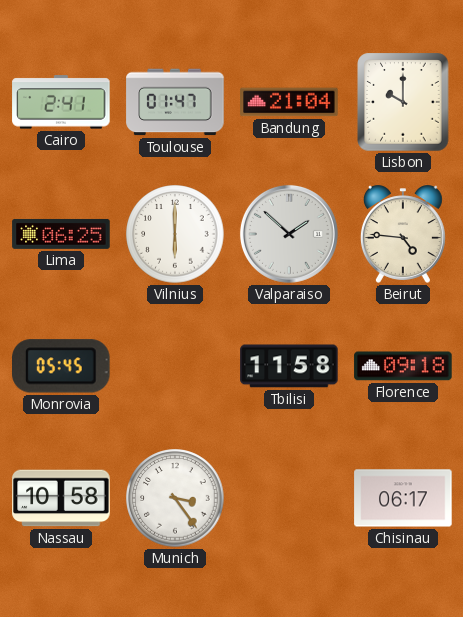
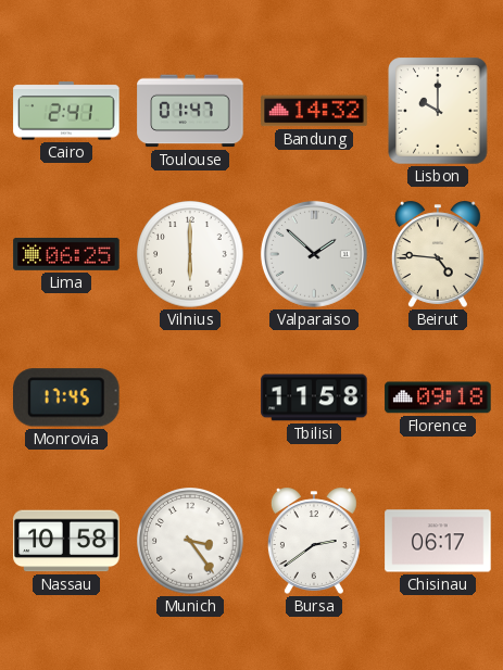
Bandung: 21:04 -> 14:32
Monrovia: 05:45 -> 17:45
Bursa: none -> 2:39
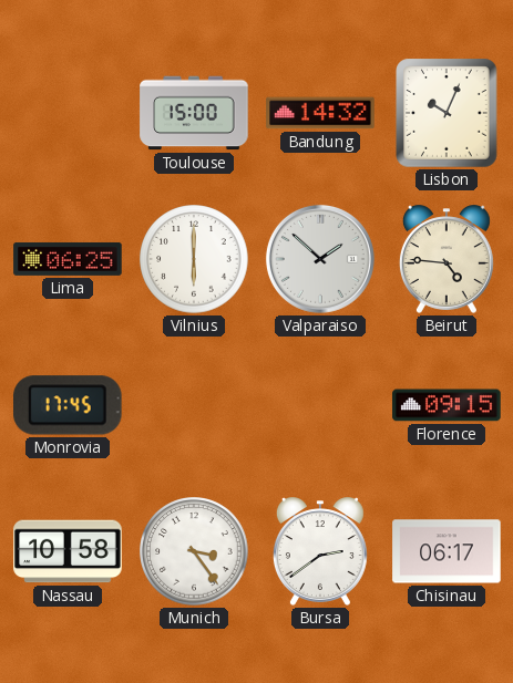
Cairo: 2:41 -> none
Toulouse: 01:47 -> 15:00
Lisbon: 10:00 -> 10:04
Tbilisi: 11:58 -> none
Florence: 09:18 -> 09:15
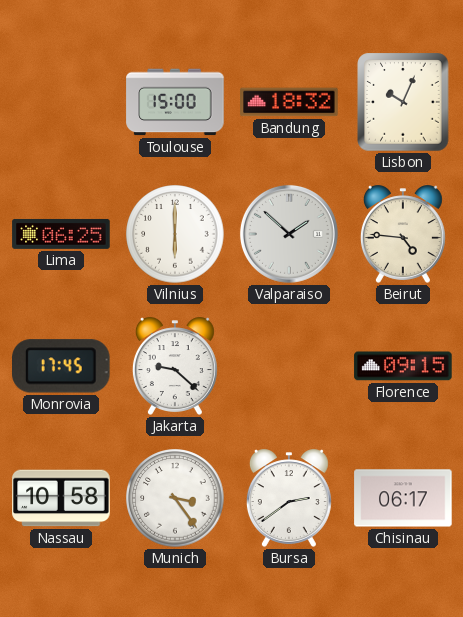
Bandung: 14:32 -> 18:32
Jakarta: none -> 9:22
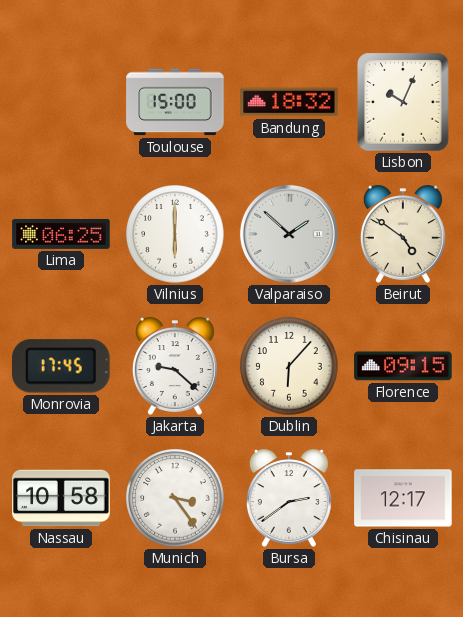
Beirut: 4:46 -> 4:51
Dublin: none -> 6:07
Chisinau: 06:17 -> 12:17
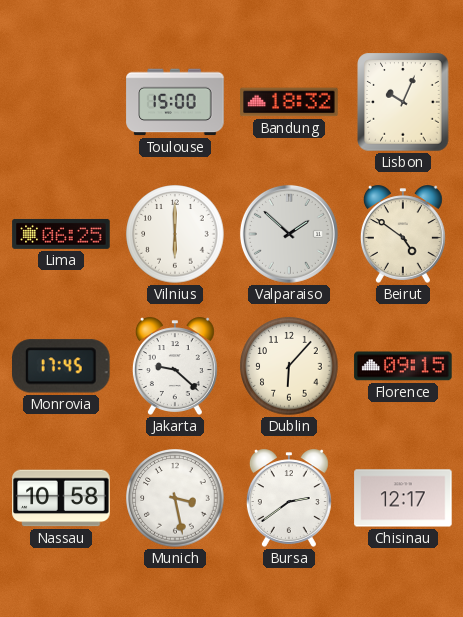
Munich: 3:24 -> 3:28
